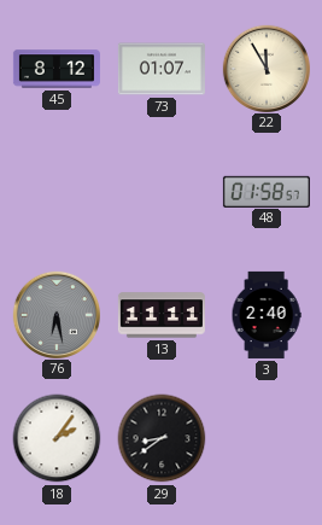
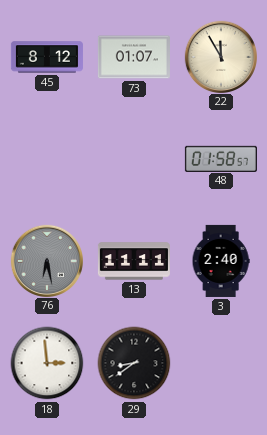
18: 2:06 -> 2:59
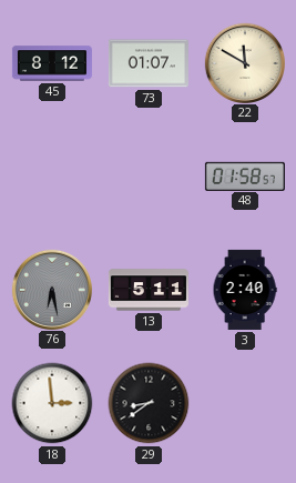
22: 11:55 -> 11:50
13: 11:11 -> 5:11
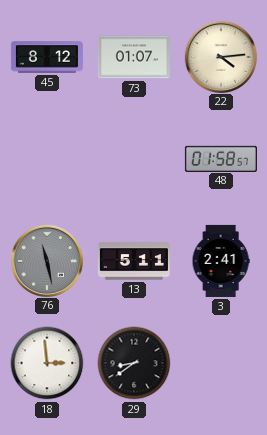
22: 11:50 -> 4:14
76: 6:28 -> 11:28
3: 2:40 -> 2:41
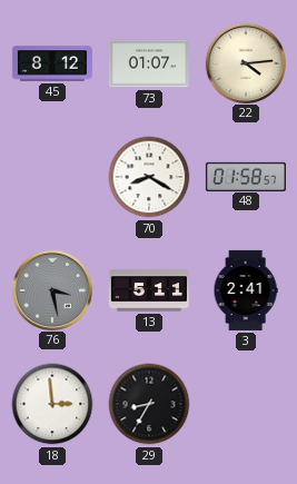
70: none -> 8:20
76: 11:28 -> 3:28
29: 8:39 -> 8:35
